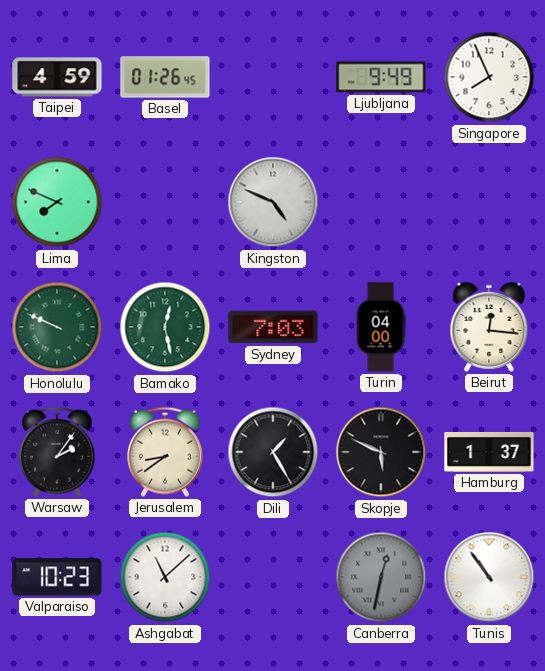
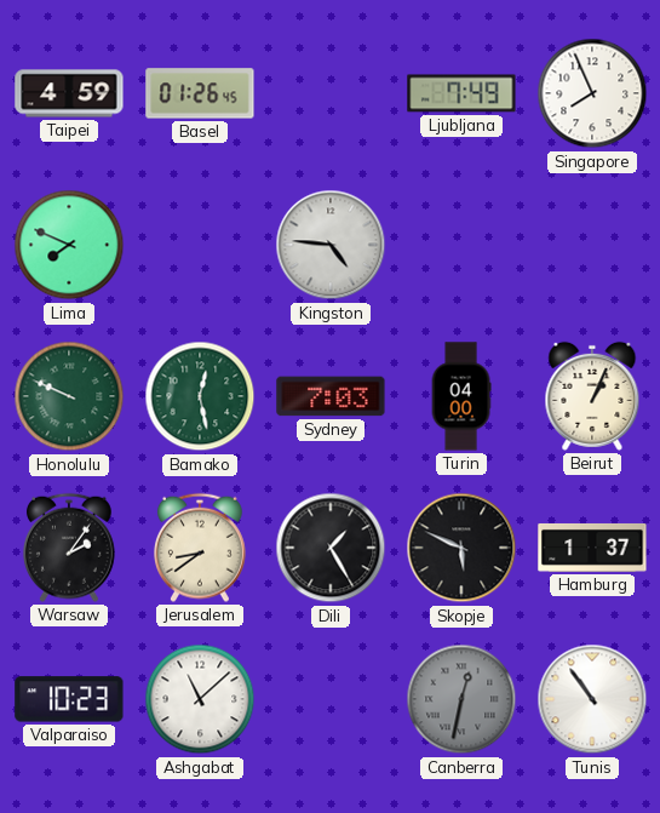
Ljubljana: 9:49 -> 7:49
Kingston: 4:49 -> 4:46
Beirut: 12:16 -> 1:04
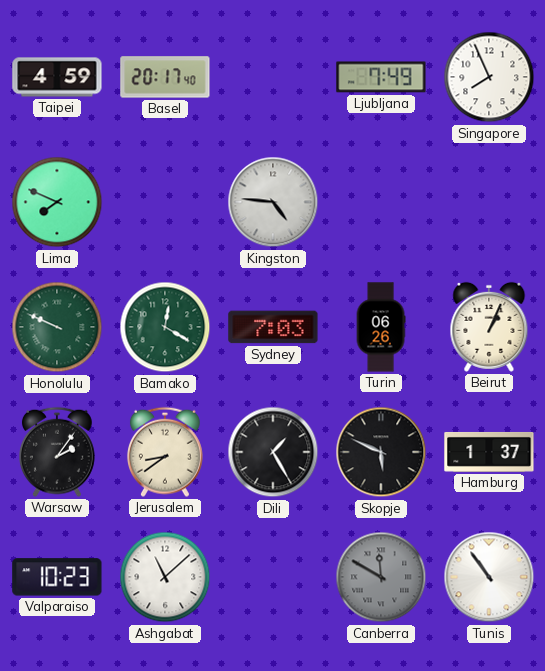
Basel: 01:26 -> 20:17
Bamako: 12:28 -> 12:20
Turin: 04:00 -> 06:26
Canberra: 12:32 -> 11:50
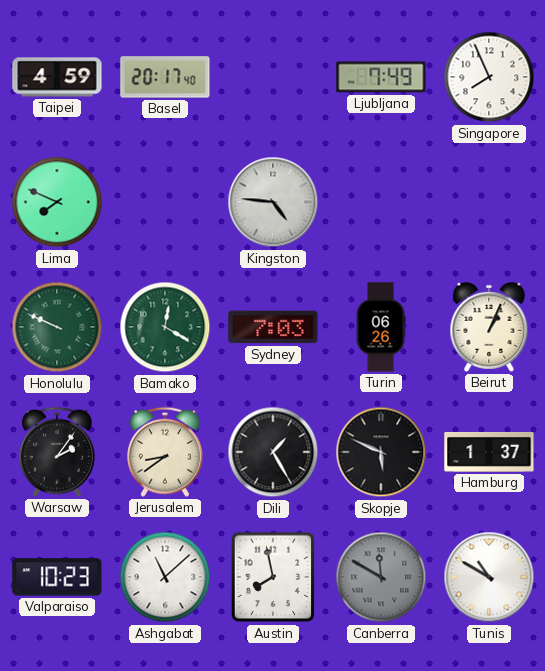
Austin: none -> 7:58
Tunis: 10:54 -> 10:50
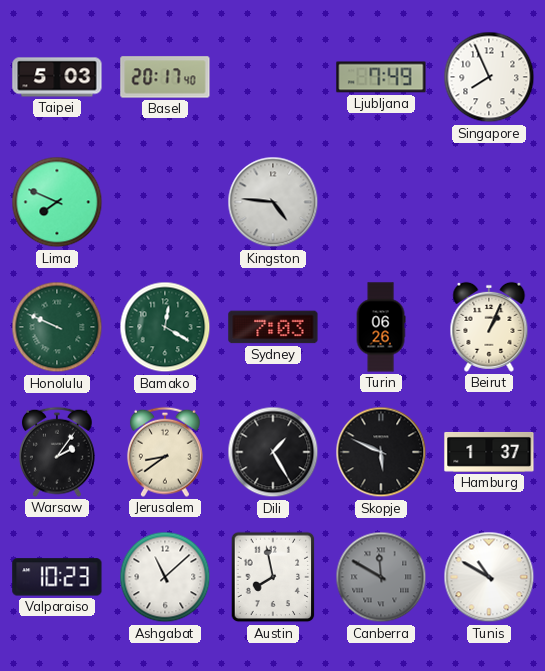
Taipei: 4:59 -> 5:03
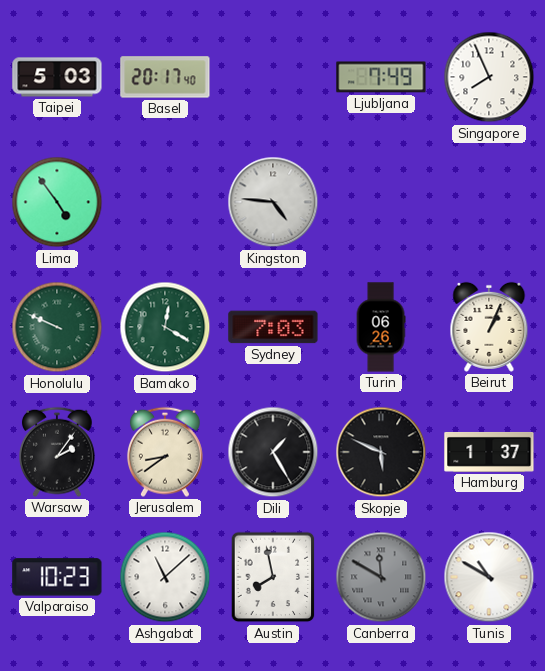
Lima: 7:49 -> 4:54
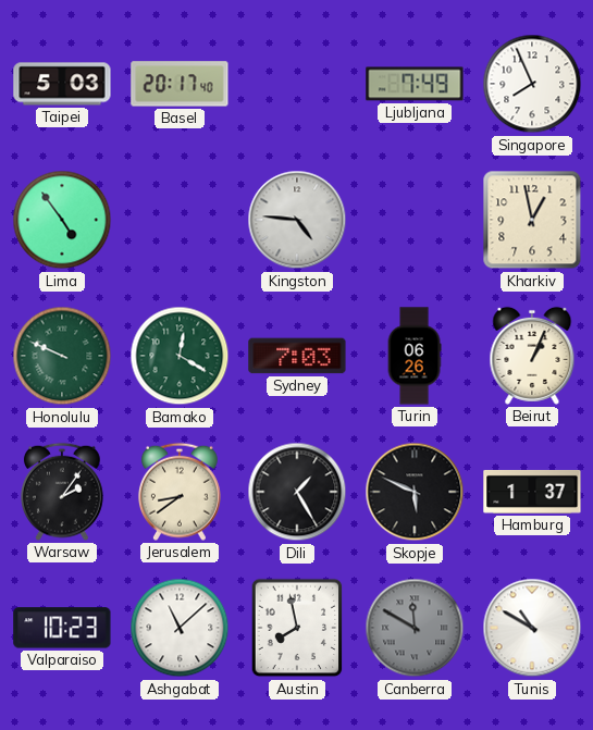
Kharkiv: none -> 12:58
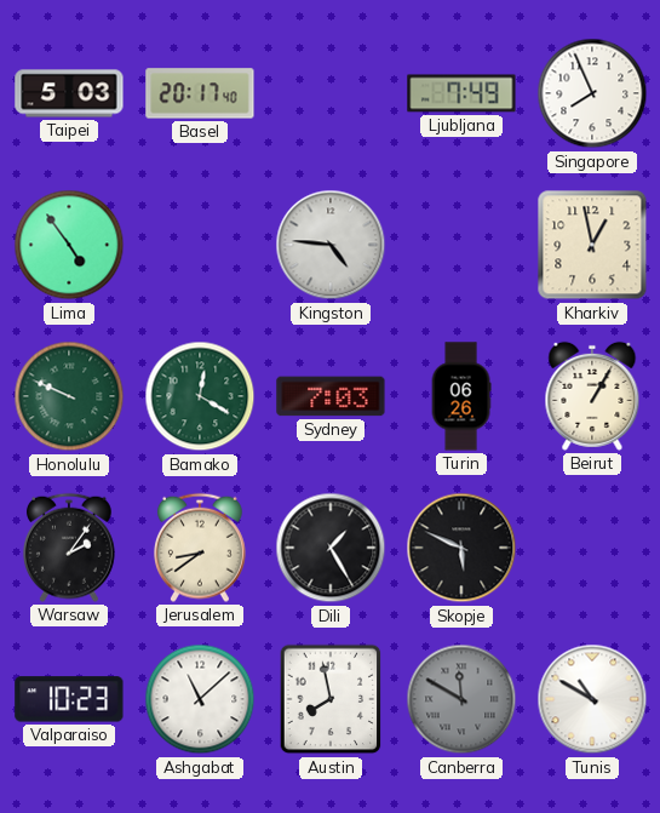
Beirut: 1:04 -> 1:05
Hamburg: 1:37 -> none
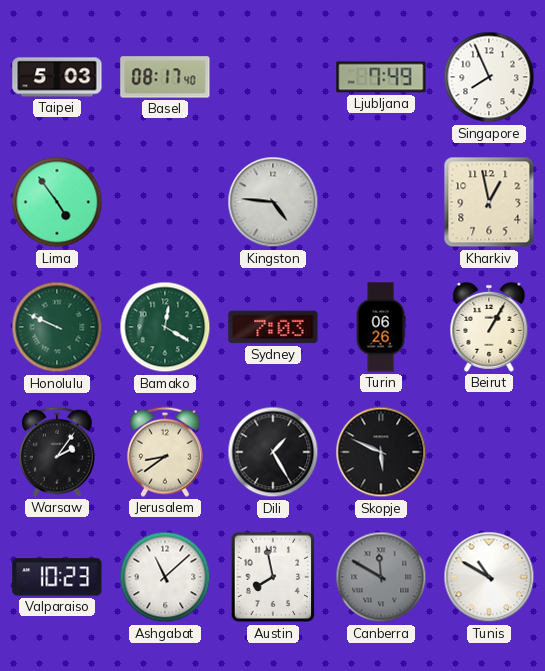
Basel: 20:17 -> 08:17
